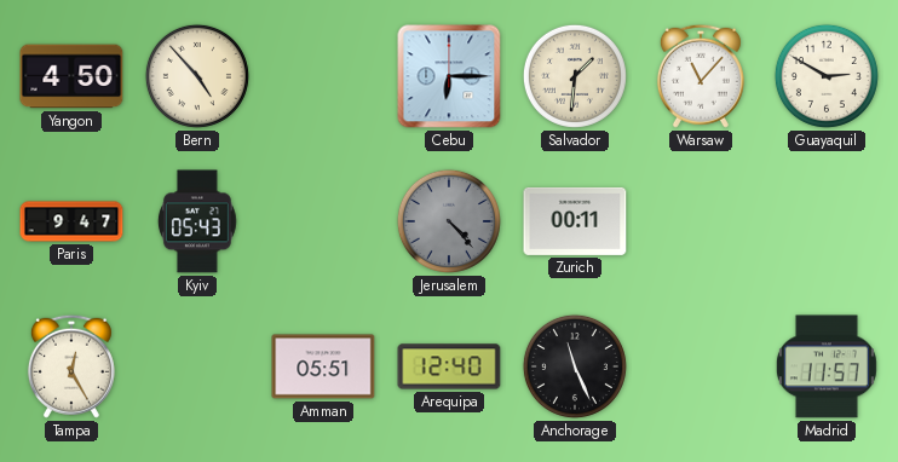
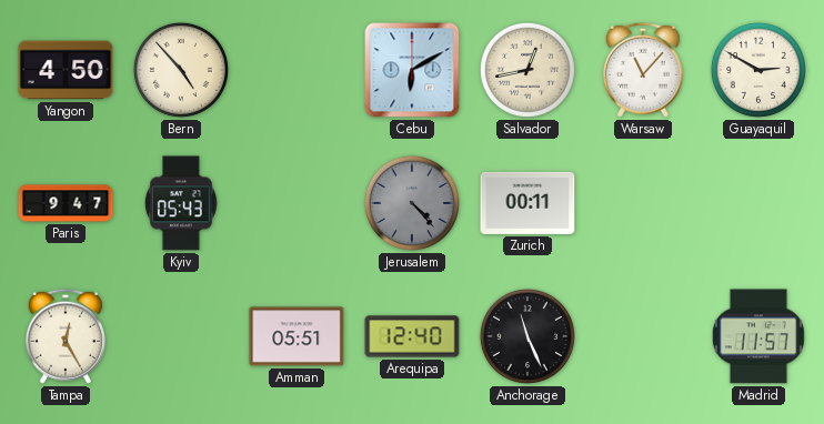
Cebu: 6:15 -> 6:10
Salvador: 1:31 -> 12:43
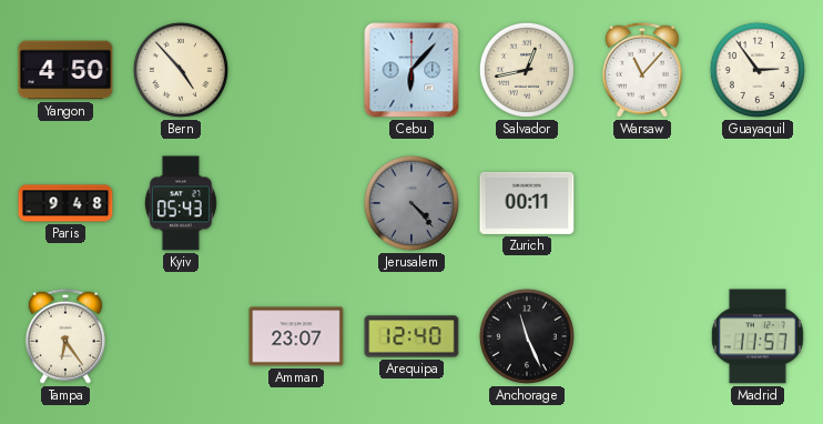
Cebu: 6:10 -> 6:07
Guayaquil: 2:50 -> 2:54
Paris: 9:47 -> 9:48
Tampa: 12:25 -> 6:24
Amman: 05:51 -> 23:07
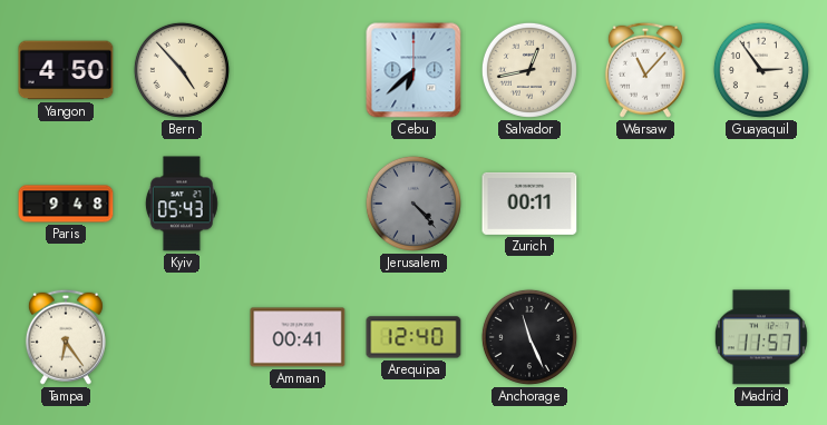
Cebu: 6:07 -> 6:38
Amman: 23:07 -> 00:41
